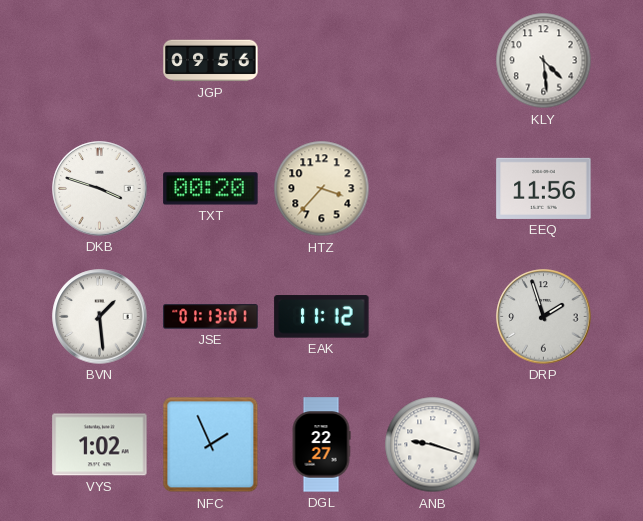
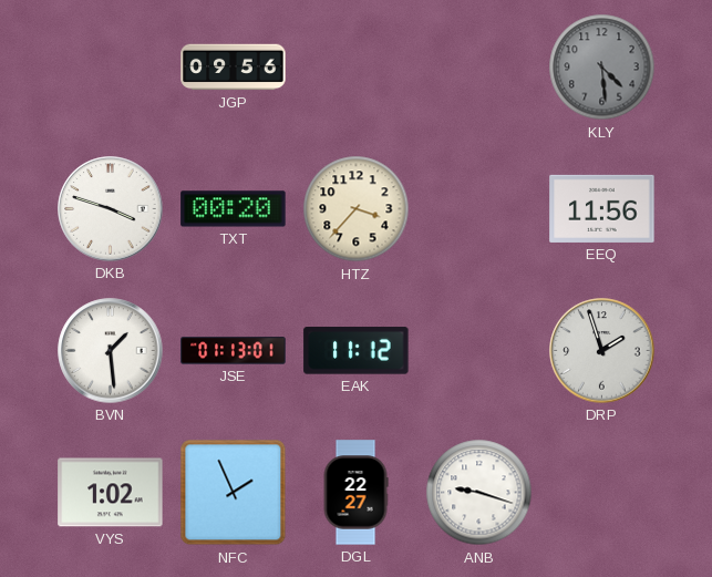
KLY dial: white -> grey
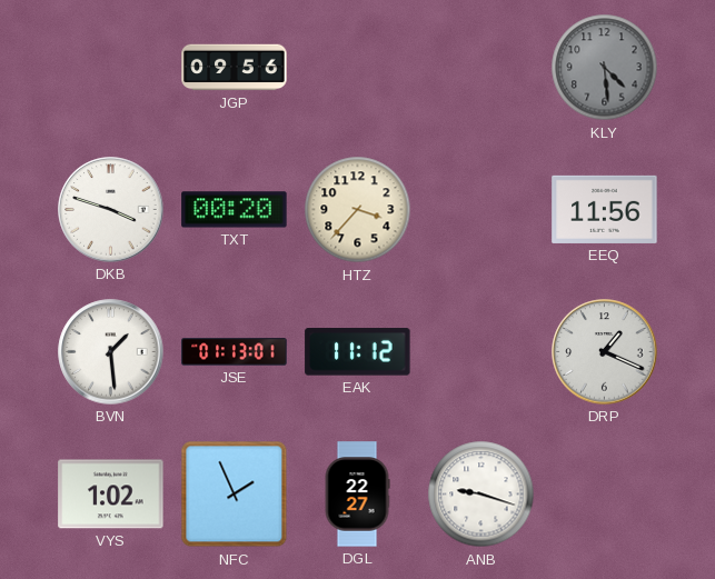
DRP: 1:57 -> 1:19
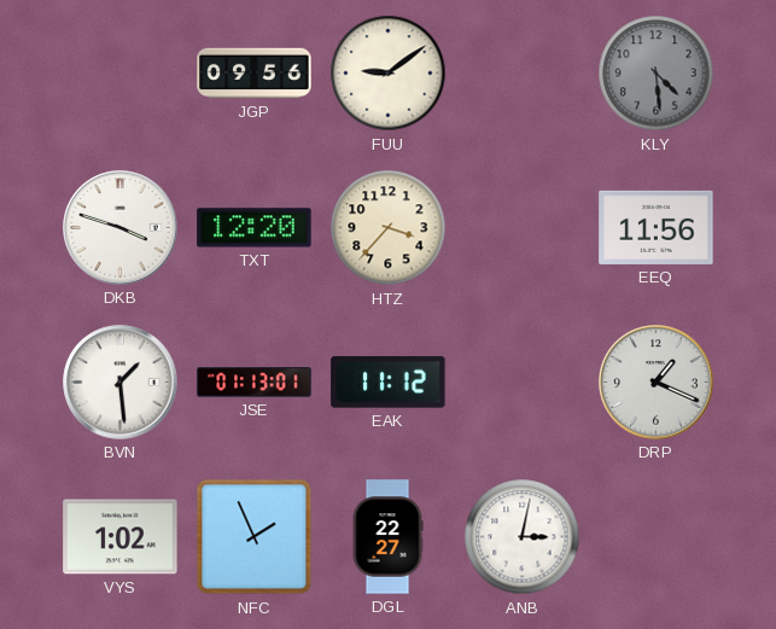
FUU: none -> 9:09
TXT: 00:20 -> 12:20
ANB: 9:18 -> 3:02
